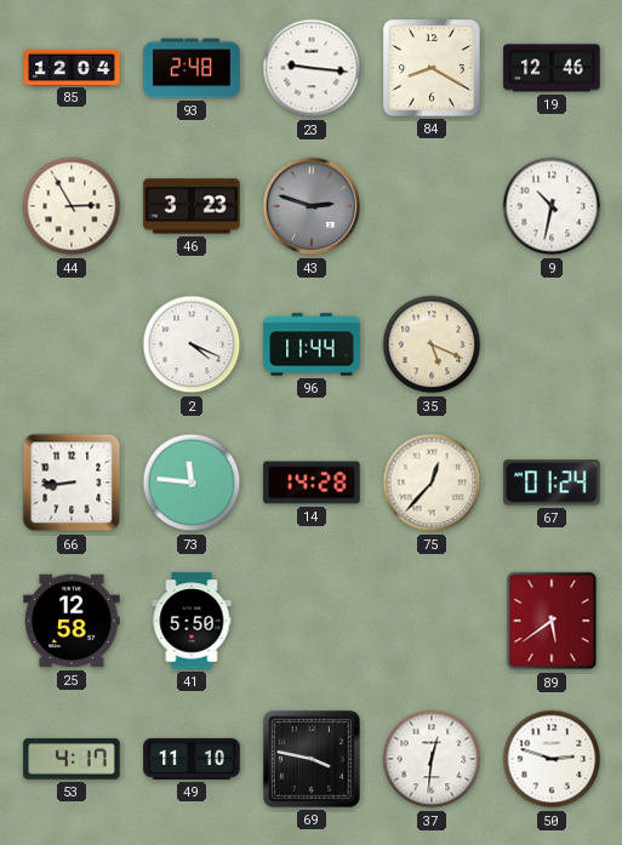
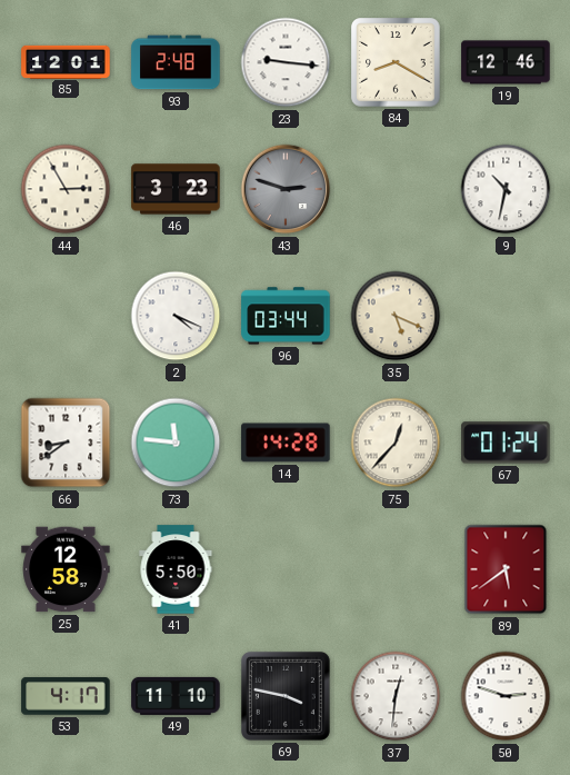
85: 12:04 -> 12:01
96: 11:44 -> 03:44
66: 8:44 -> 8:39
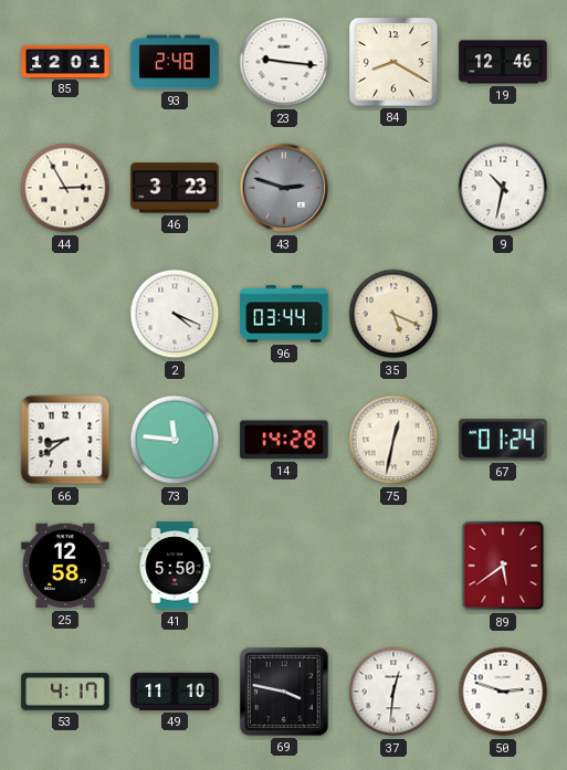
75: 12:37 -> 12:32
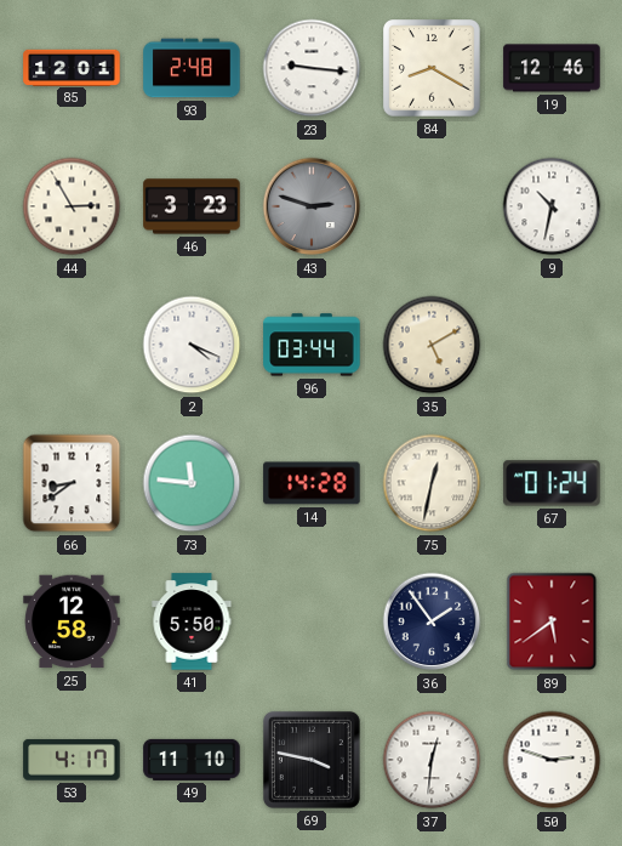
35: 5:19 -> 5:10
36: none -> 1:54
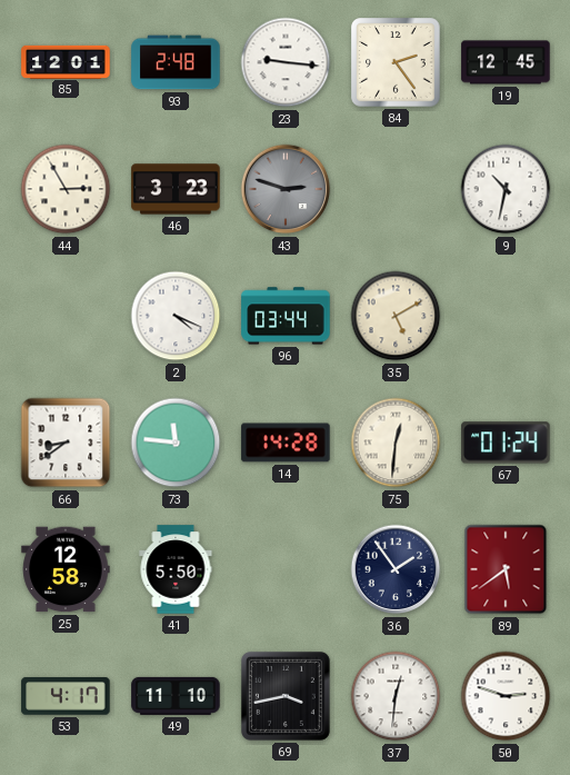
84: 8:20 -> 2:24
19: 12:46 -> 12:45
75: 12:32 -> 12:31
69: 3:47 -> 3:43
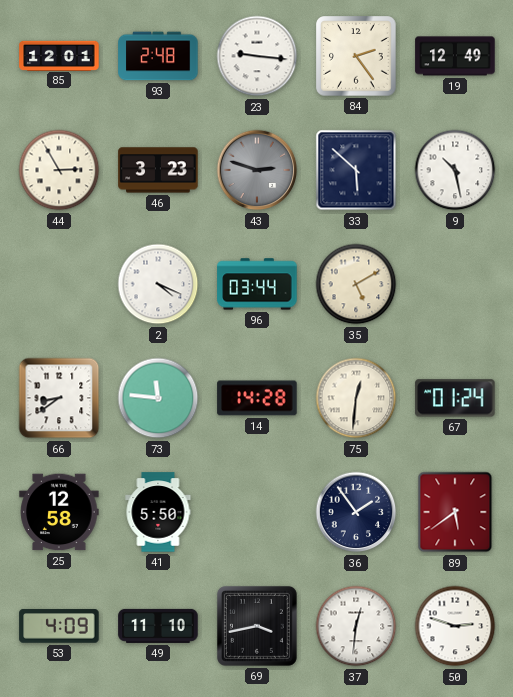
19: 12:45 -> 12:49
33: none -> 5:52
9: 10:32 -> 10:28
53: 4:17 -> 4:09
